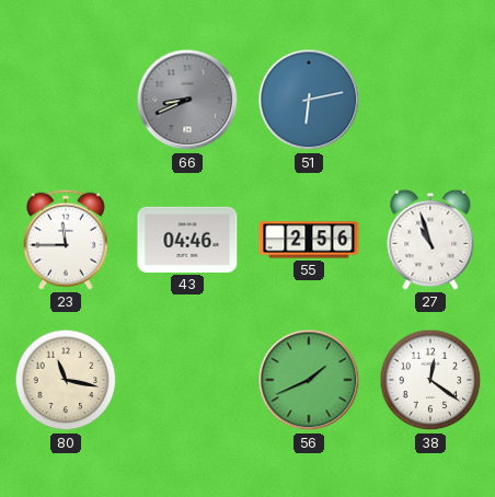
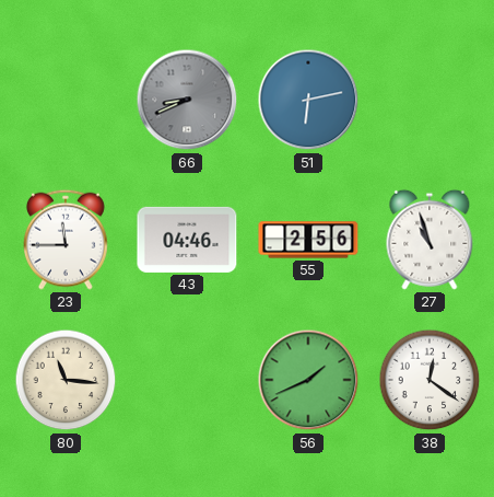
80: 11:17 -> 11:16
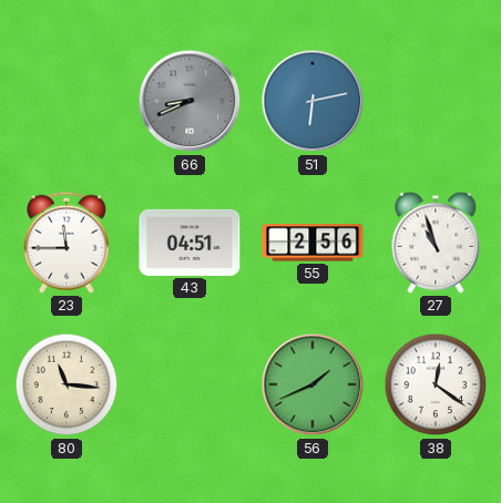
43: 04:46 -> 04:51
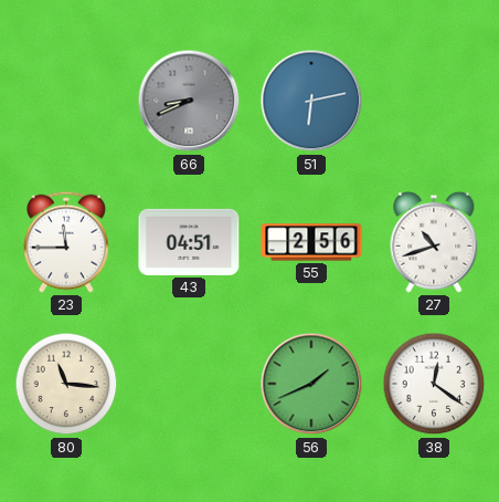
27: 10:57 -> 10:42
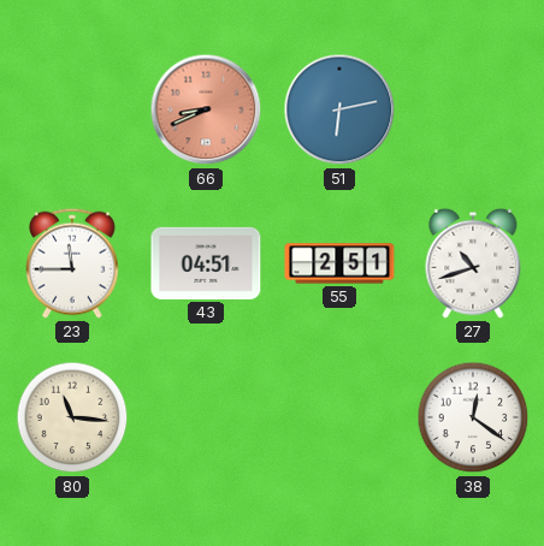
66 dial: grey -> salmon
55: 2:56 -> 2:51
56: 1:41 -> none
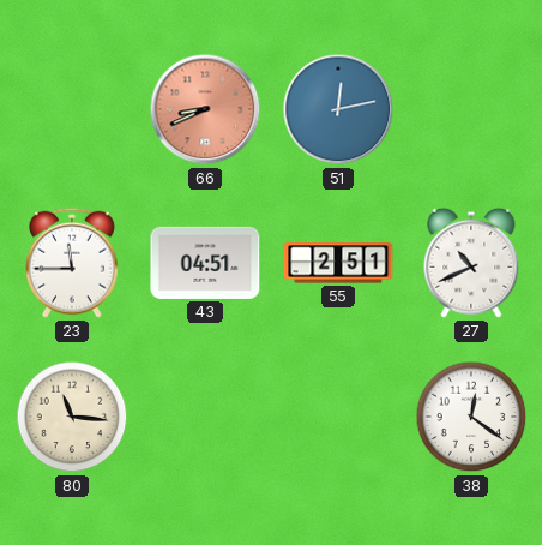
51: 6:13 -> 12:13
27: 10:42 -> 10:41
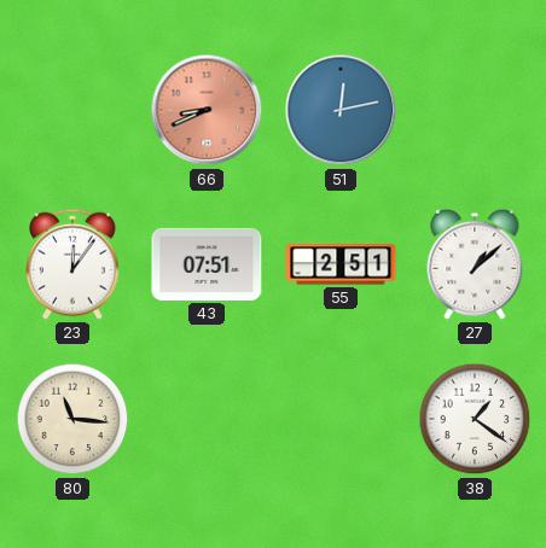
23: 11:45 -> 12:06
43: 04:51 -> 07:51
27: 10:41 -> 1:08
38: 12:21 -> 1:21
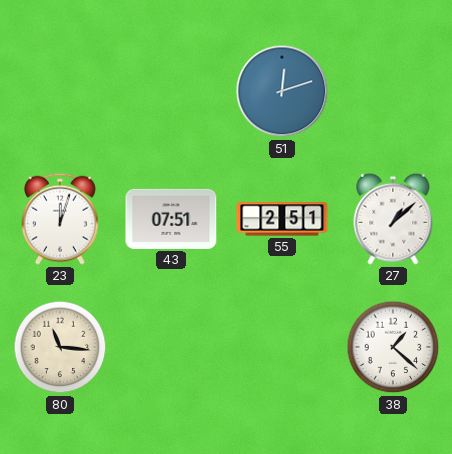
66: 8:41 -> none
51: 12:13 -> 12:12
23: 12:06 -> 12:03
38: 1:21 -> 1:22
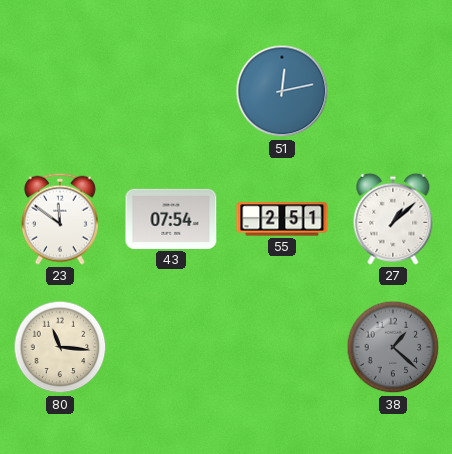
51: 12:12 -> 12:13
23: 12:03 -> 11:51
43: 07:51 -> 07:54
38 dial: white -> grey
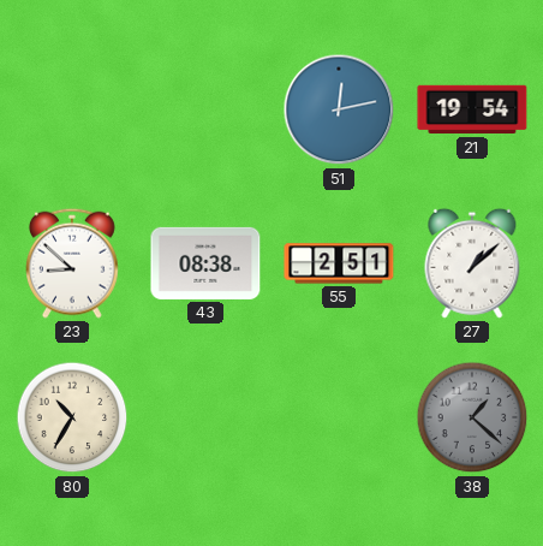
21: none -> 19:54
23: 11:51 -> 8:52
43: 07:54 -> 08:38
80: 11:16 -> 10:35
